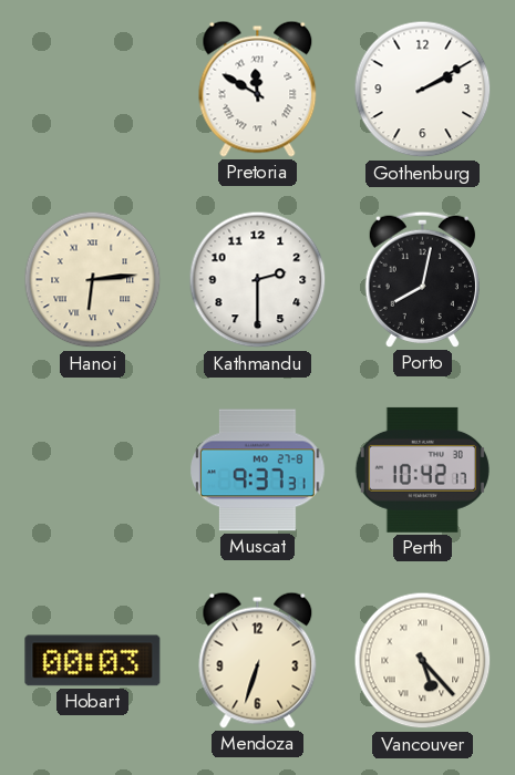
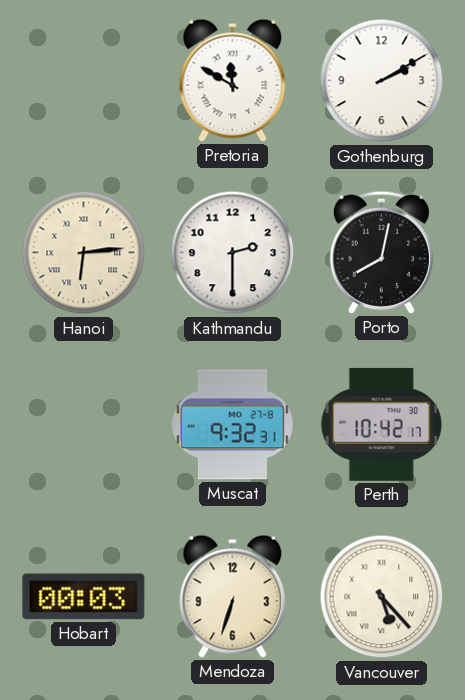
Muscat: 9:37 -> 9:32
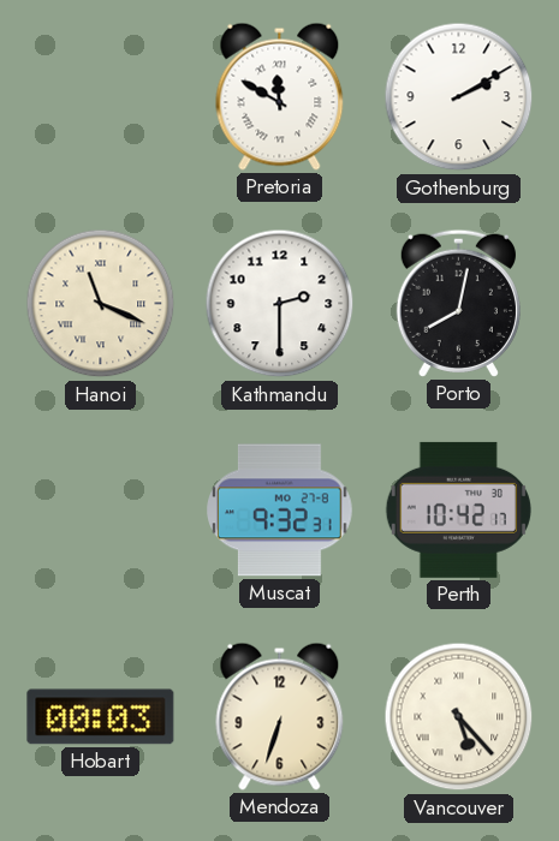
Hanoi: 6:14 -> 11:19
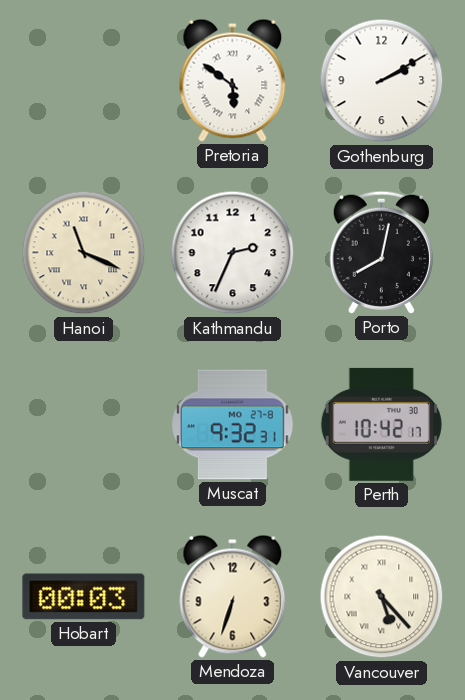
Pretoria: 11:50 -> 5:51
Kathmandu: 2:30 -> 2:34
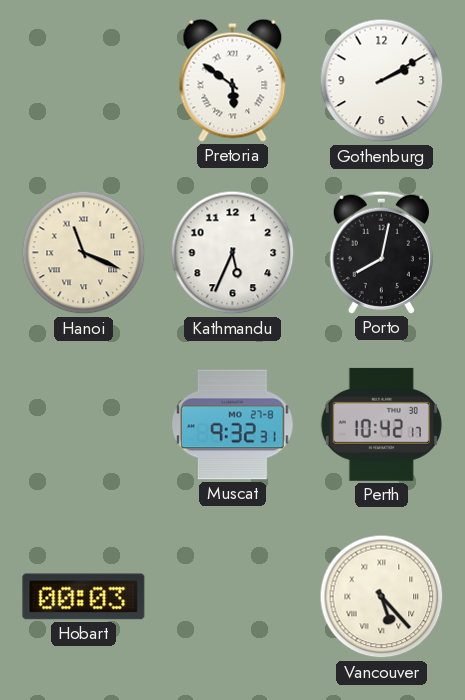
Kathmandu: 2:34 -> 5:34
Mendoza: 6:33 -> none
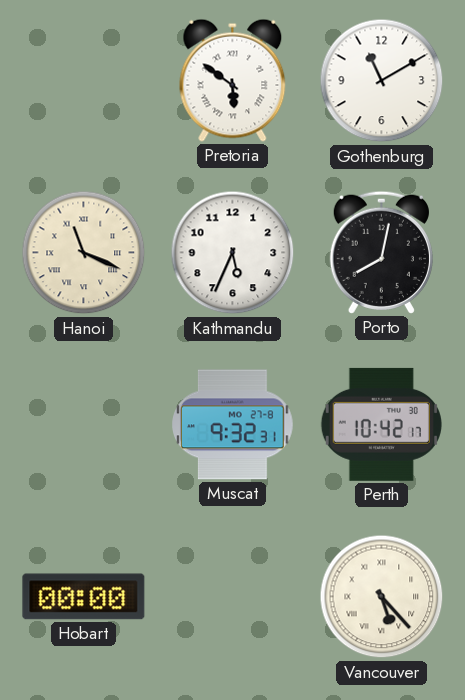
Gothenburg: 2:10 -> 11:10
Hobart: 00:03 -> 00:00
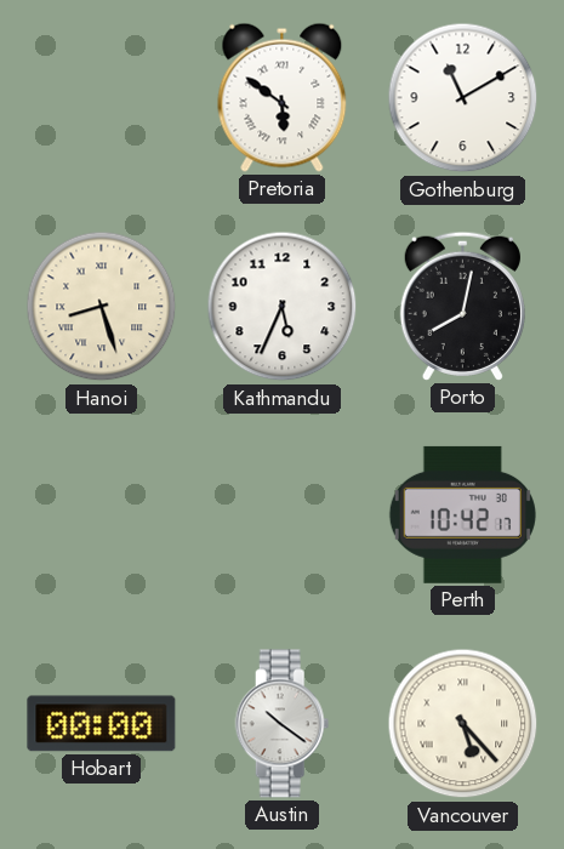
Hanoi: 11:19 -> 8:27
Muscat: 9:32 -> none
Austin: none -> 10:21
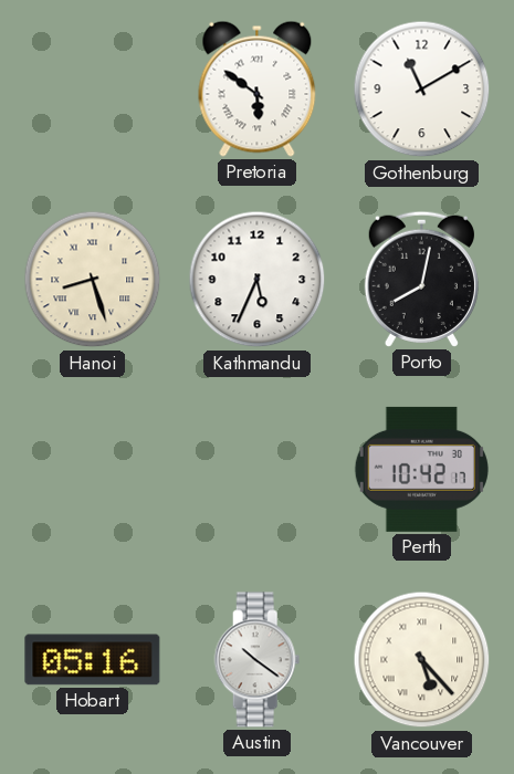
Hobart: 00:00 -> 05:16
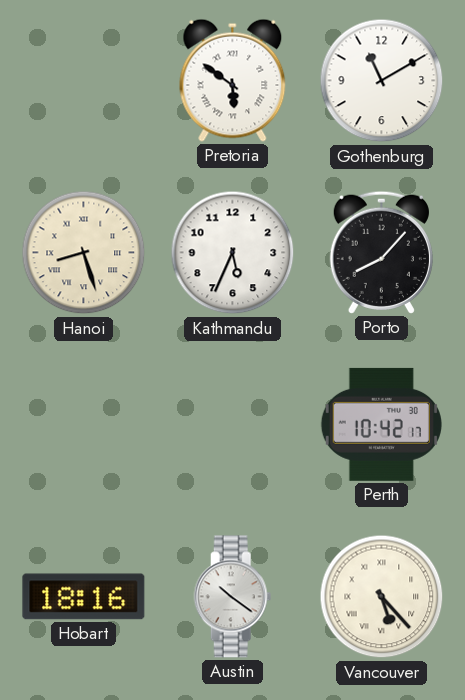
Porto: 8:02 -> 8:07
Hobart: 05:16 -> 18:16
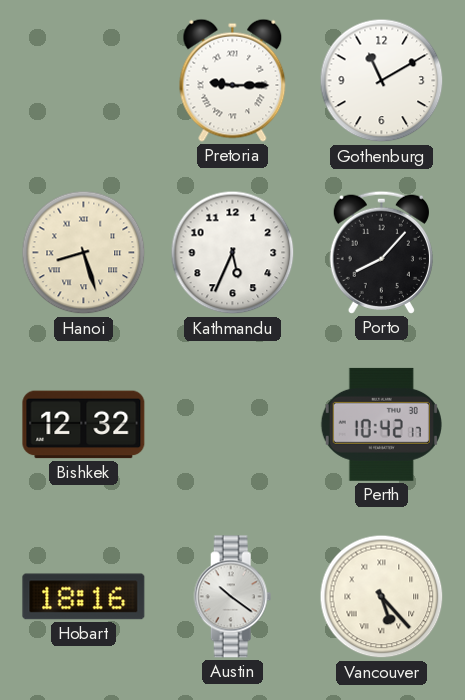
Pretoria: 5:51 -> 9:15
Bishkek: none -> 12:32
